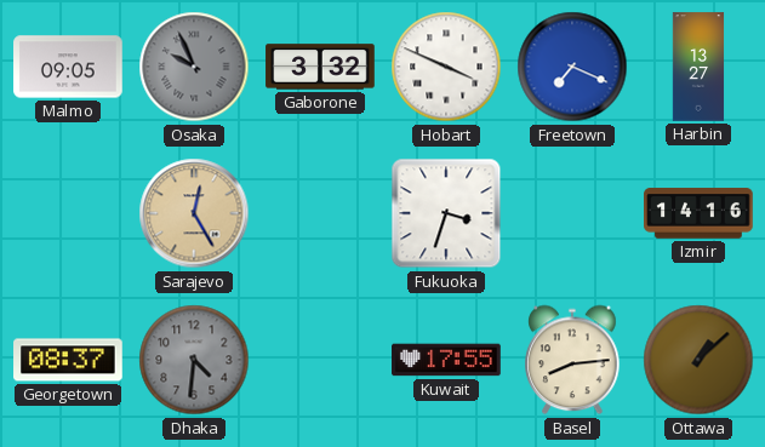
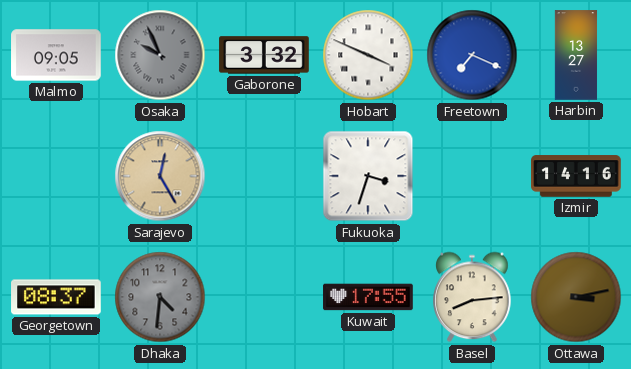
Ottawa: 1:08 -> 3:13
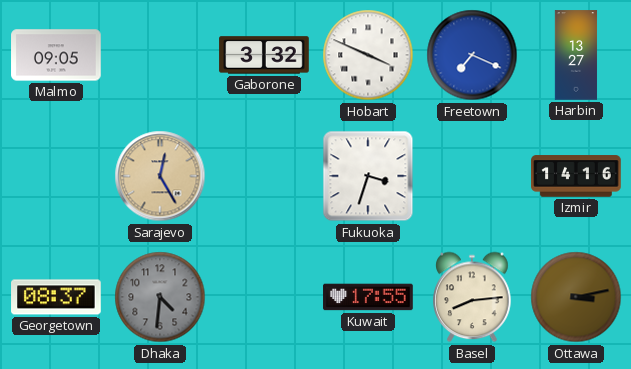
Osaka: 9:56 -> none
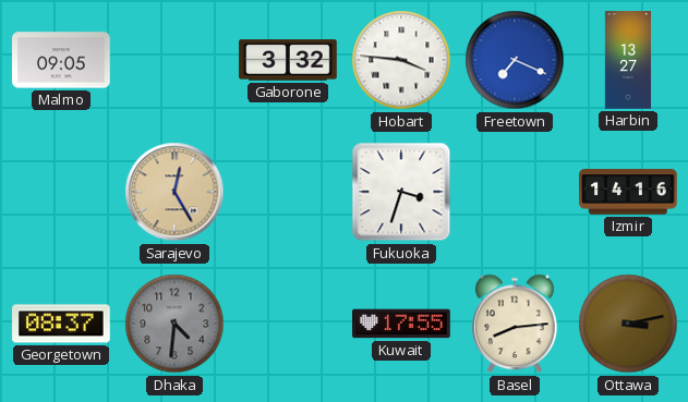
Hobart: 3:49 -> 3:46
